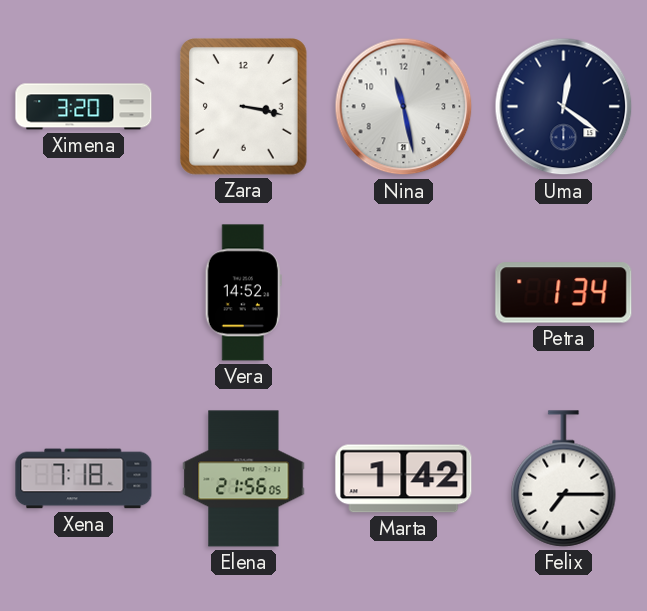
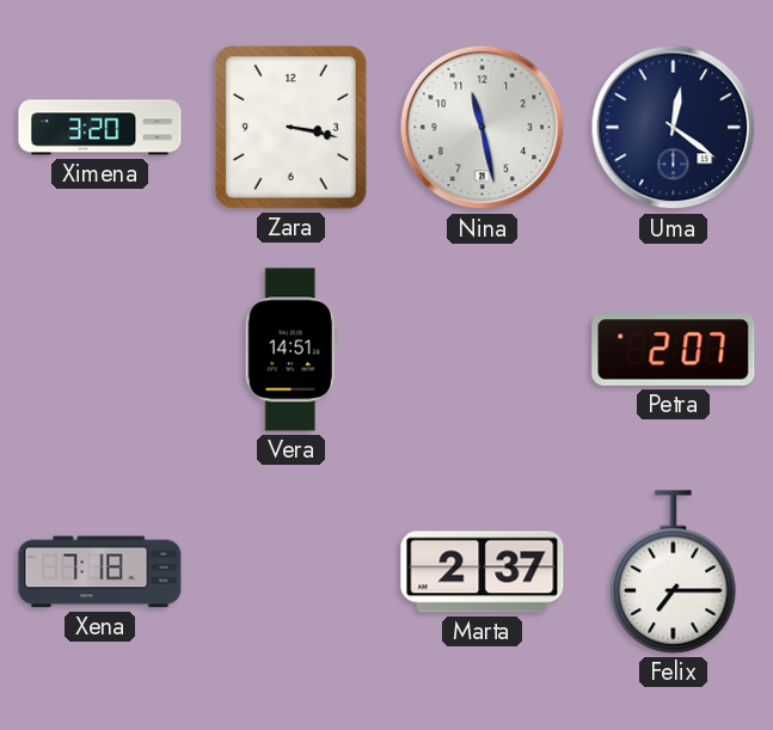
Vera: 14:52 -> 14:51
Petra: 1:34 -> 2:07
Elena: 21:56 -> none
Marta: 1:42 -> 2:37
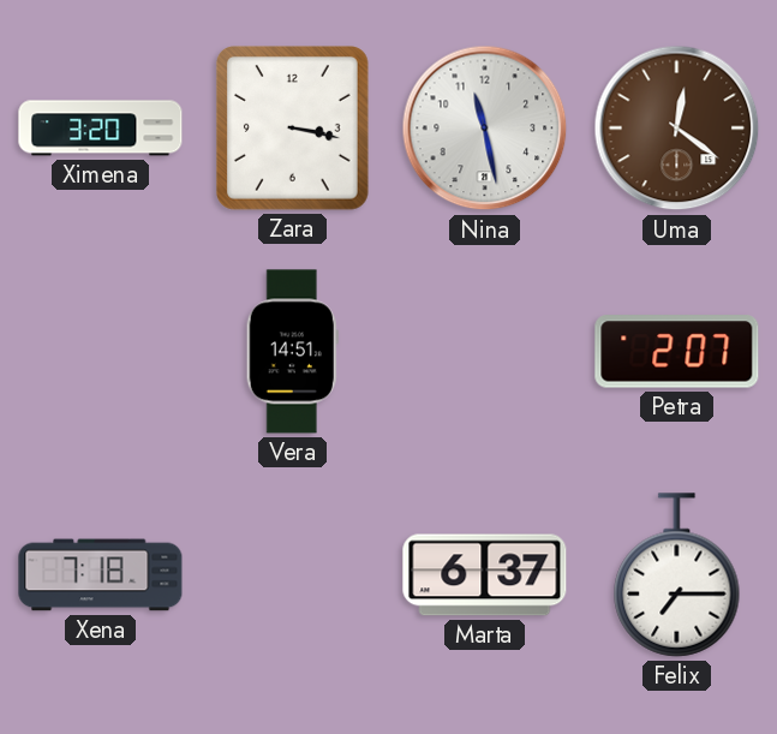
Uma dial: navy -> brown
Marta: 2:37 -> 6:37
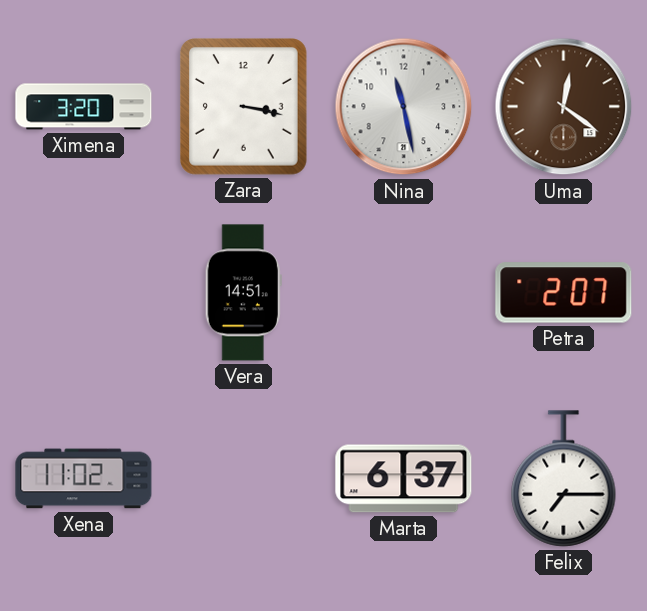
Xena: 7:18 -> 11:02
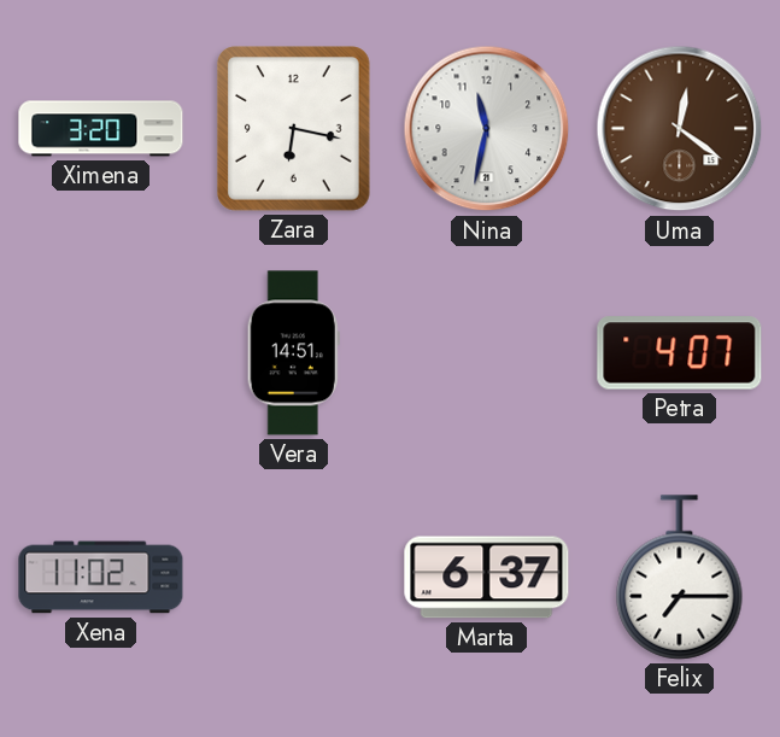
Zara: 3:17 -> 6:17
Nina: 11:28 -> 11:32
Petra: 2:07 -> 4:07
